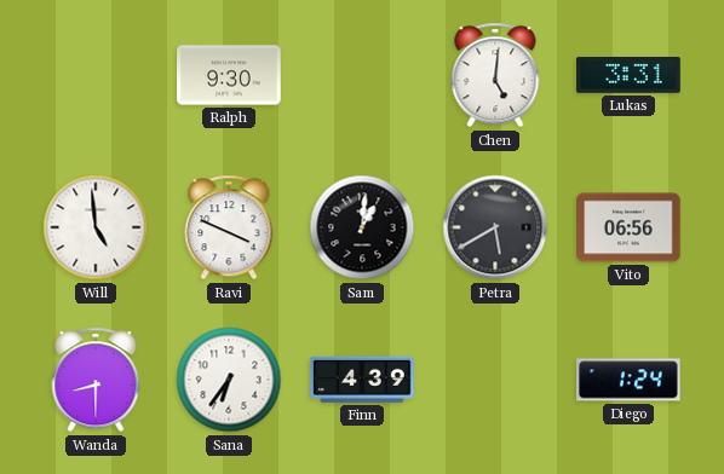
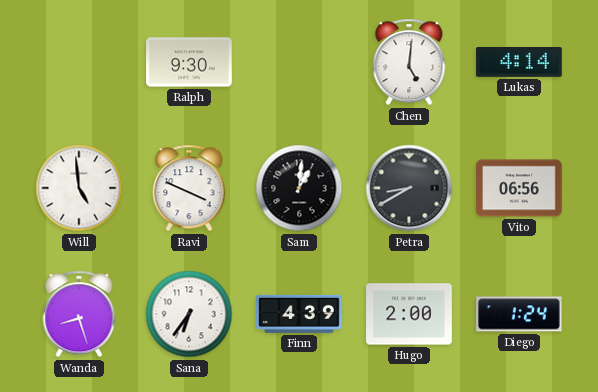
Lukas: 3:31 -> 4:14
Petra: 5:40 -> 8:40
Wanda: 8:30 -> 8:27
Hugo: none -> 2:00
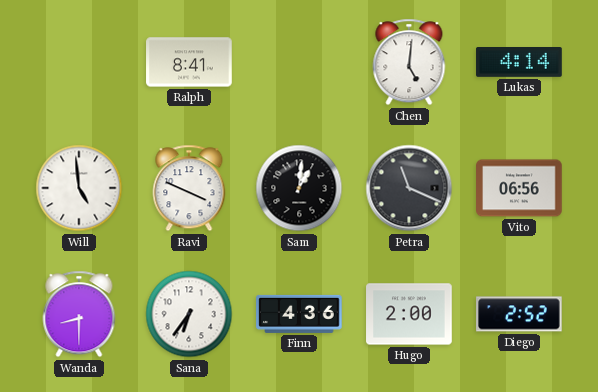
Ralph: 9:30 -> 8:41
Petra: 8:40 -> 11:19
Wanda: 8:27 -> 8:30
Finn: 4:39 -> 4:36
Diego: 1:24 -> 2:52
